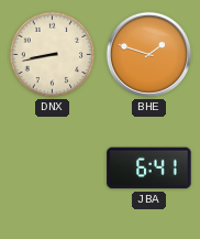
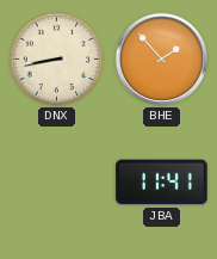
BHE: 1:48 -> 1:53
JBA: 6:41 -> 11:41
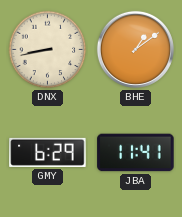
BHE: 1:53 -> 1:09
GMY: none -> 6:29
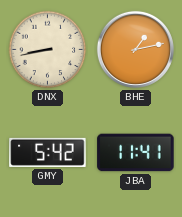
BHE: 1:09 -> 1:13
GMY: 6:29 -> 5:42
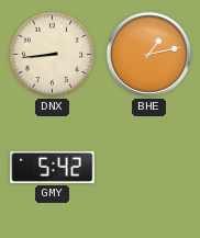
DNX: 8:43 -> 8:44
JBA: 11:41 -> none
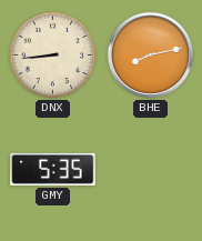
BHE: 1:13 -> 8:13
GMY: 5:42 -> 5:35
